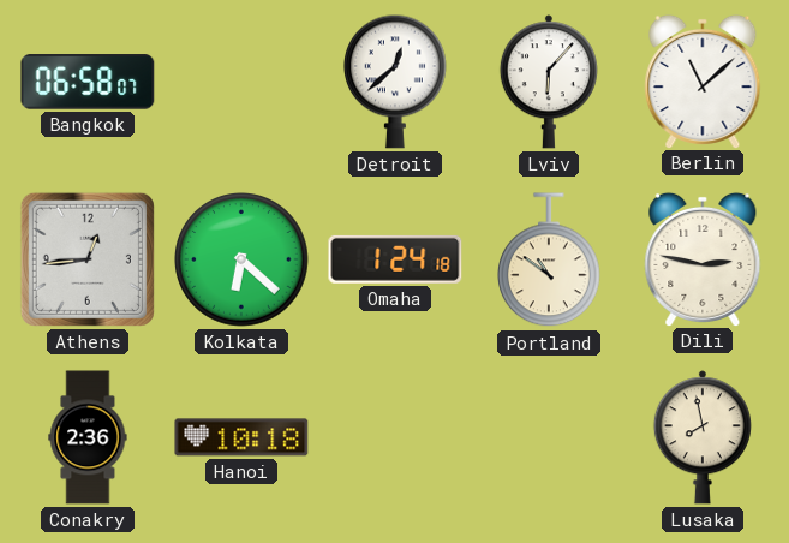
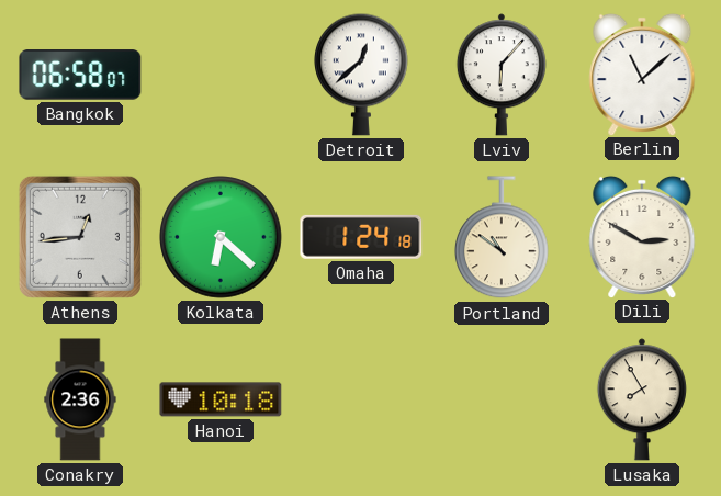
Dili: 2:47 -> 2:50
Lusaka: 7:58 -> 7:55
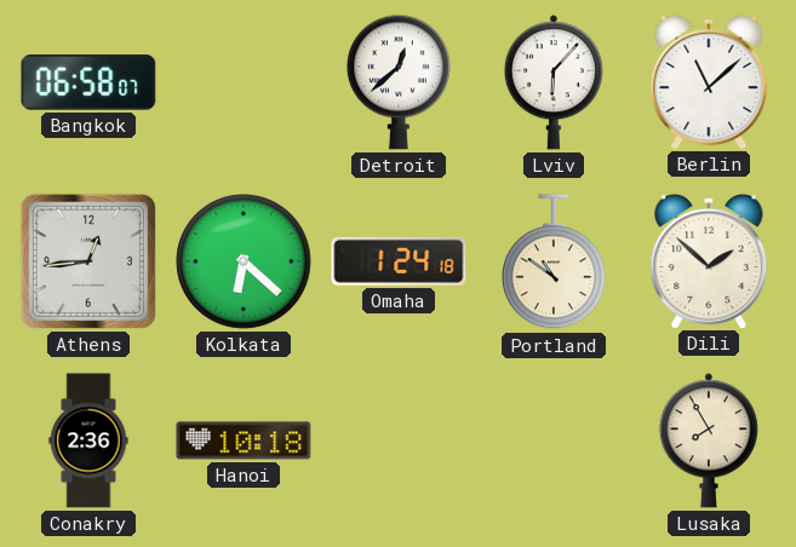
Dili: 2:50 -> 1:52
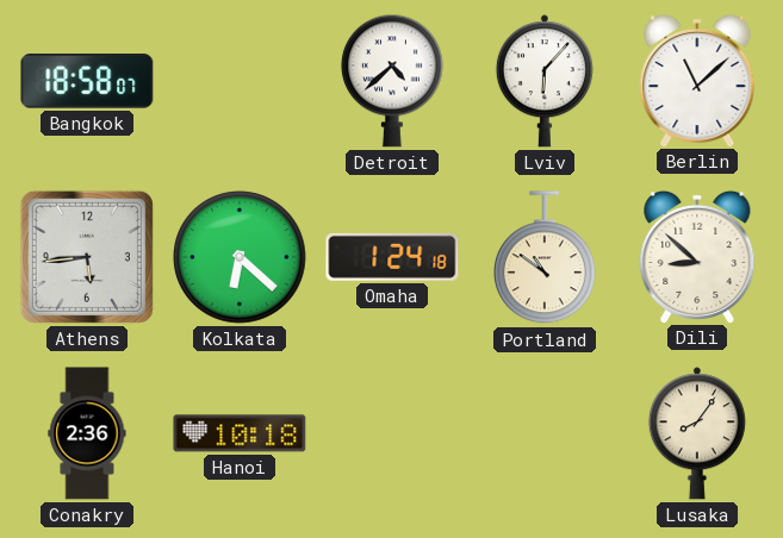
Bangkok: 06:58 -> 18:58
Detroit: 12:38 -> 4:38
Athens: 12:44 -> 5:44
Dili: 1:52 -> 8:52
Lusaka: 7:55 -> 8:06
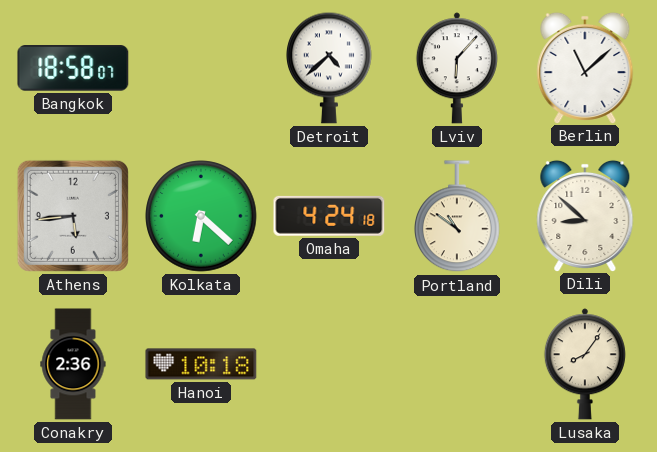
Omaha: 1:24 -> 4:24
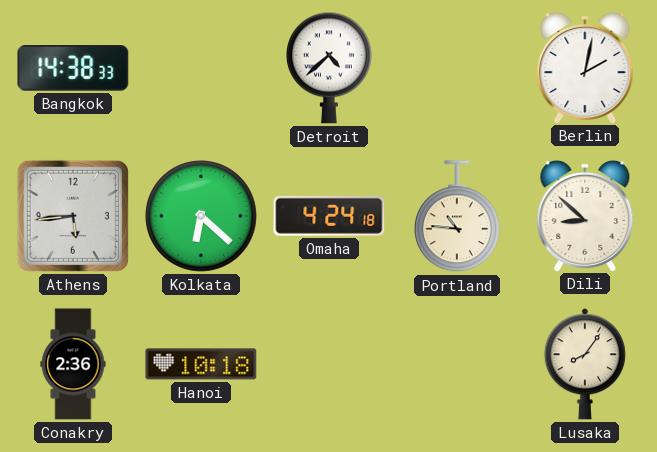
Bangkok: 18:58 -> 14:38
Lviv: 6:07 -> none
Berlin: 11:08 -> 2:02
Portland: 10:51 -> 10:46
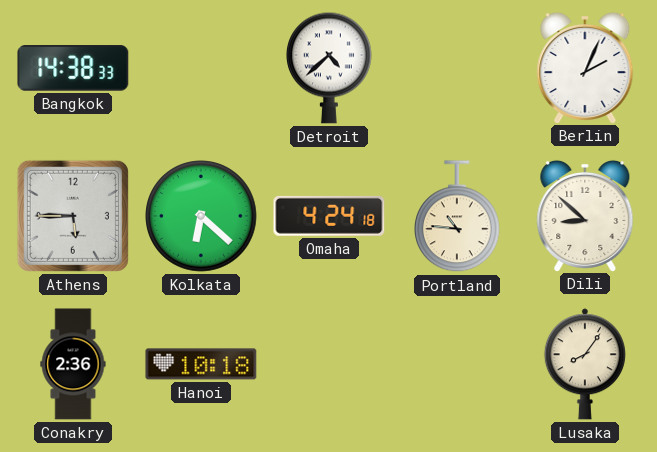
Berlin: 2:02 -> 2:04
Athens: 5:44 -> 5:45
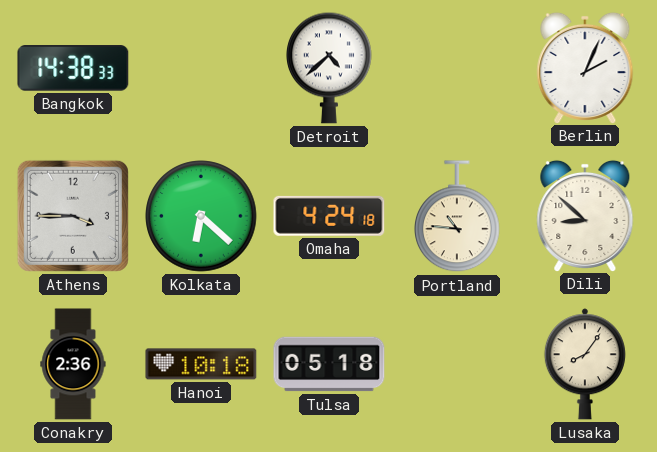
Athens: 5:45 -> 3:45
Tulsa: none -> 05:18
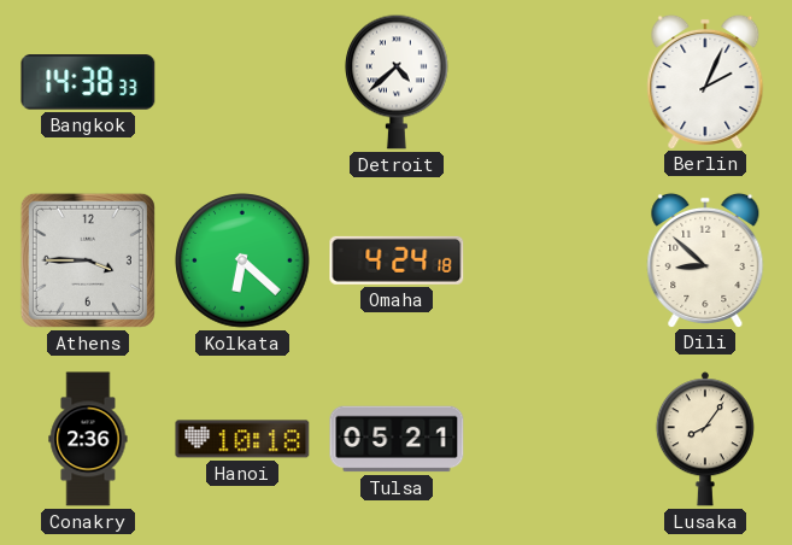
Portland: 10:46 -> none
Tulsa: 05:18 -> 05:21
